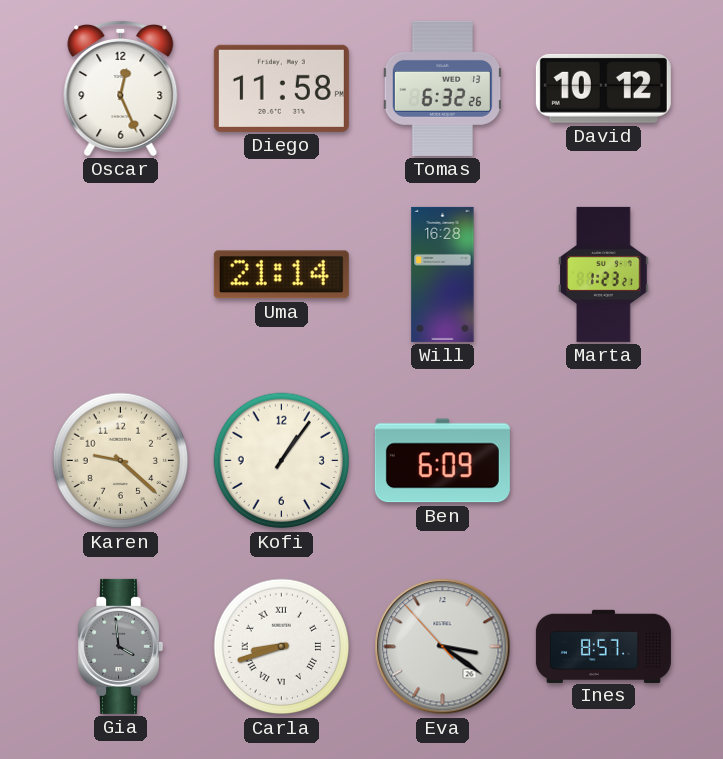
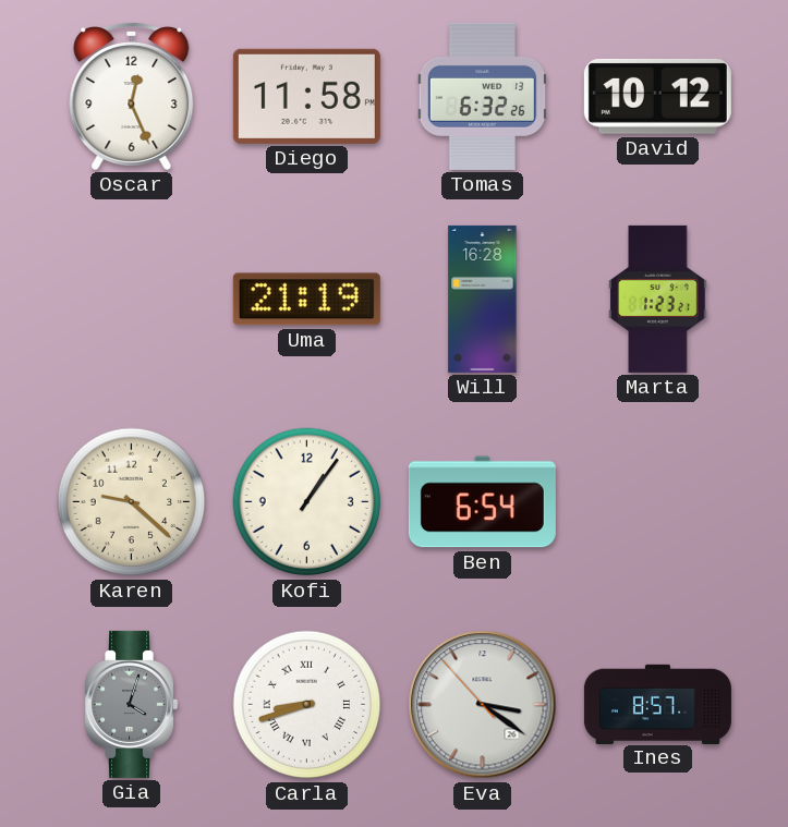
Uma: 21:14 -> 21:19
Ben: 6:09 -> 6:54
Gia: 3:59 -> 4:03
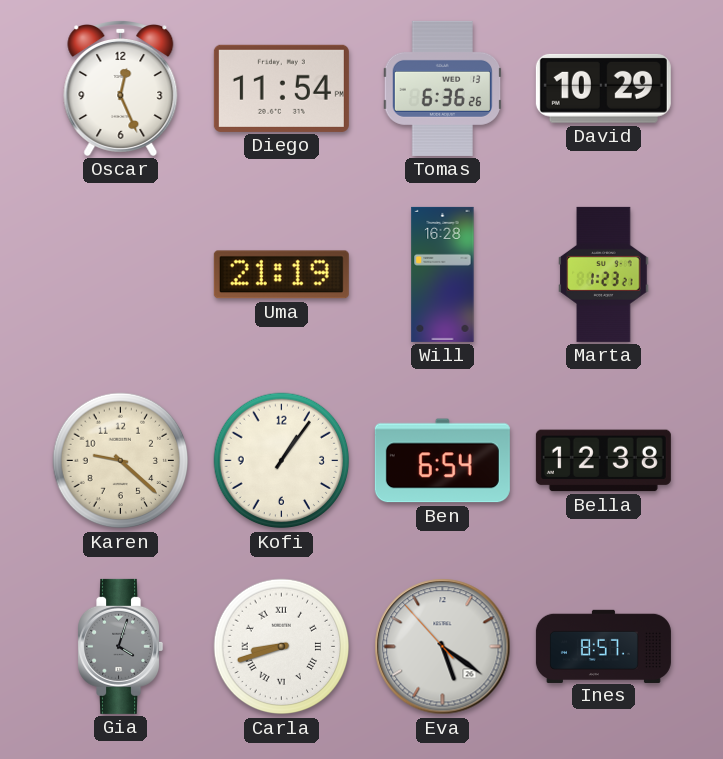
Diego: 11:58 -> 11:54
Tomas: 6:32 -> 6:36
David: 10:12 -> 10:29
Bella: none -> 12:38
Eva: 3:20 -> 5:20
